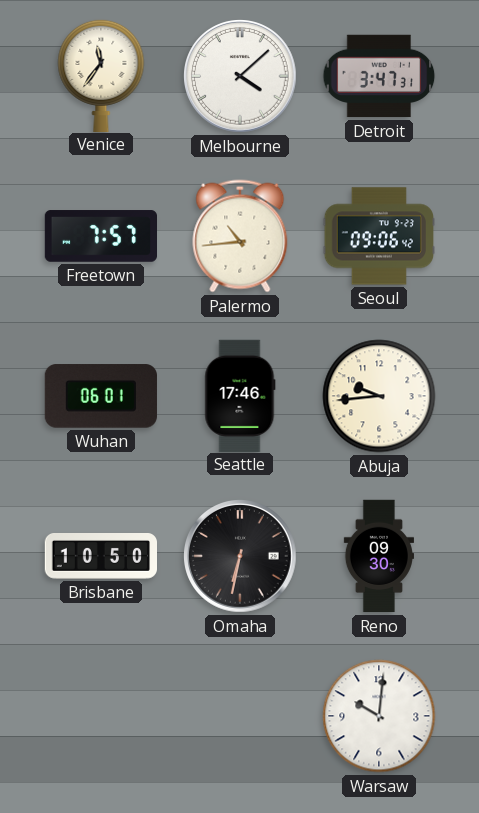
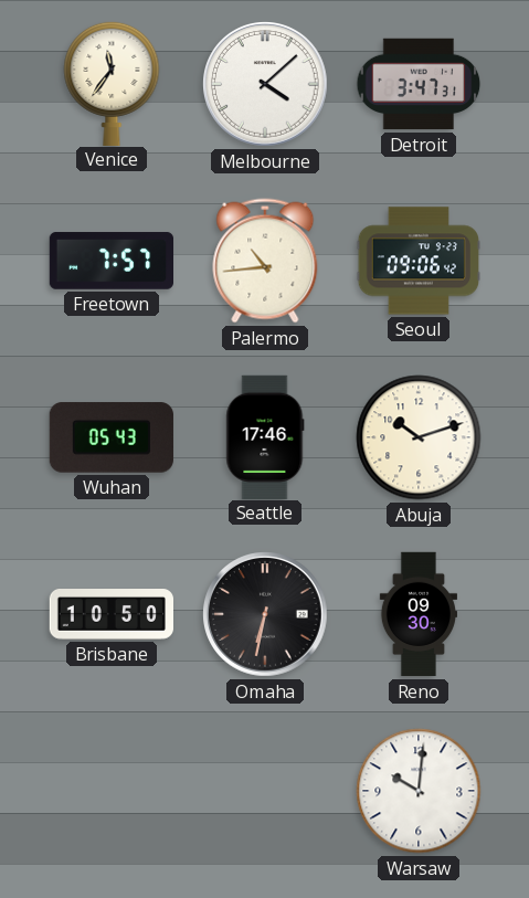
Wuhan: 06:01 -> 05:43
Abuja: 9:44 -> 10:12
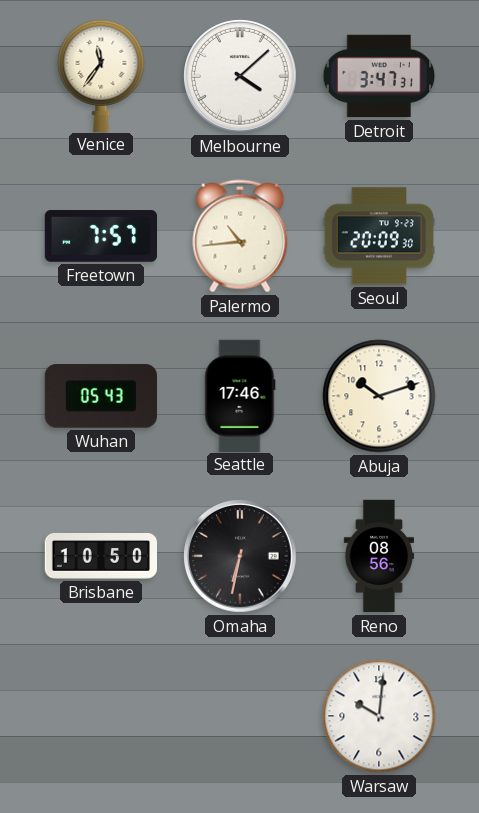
Seoul: 09:06 -> 20:09
Reno: 09:30 -> 08:56
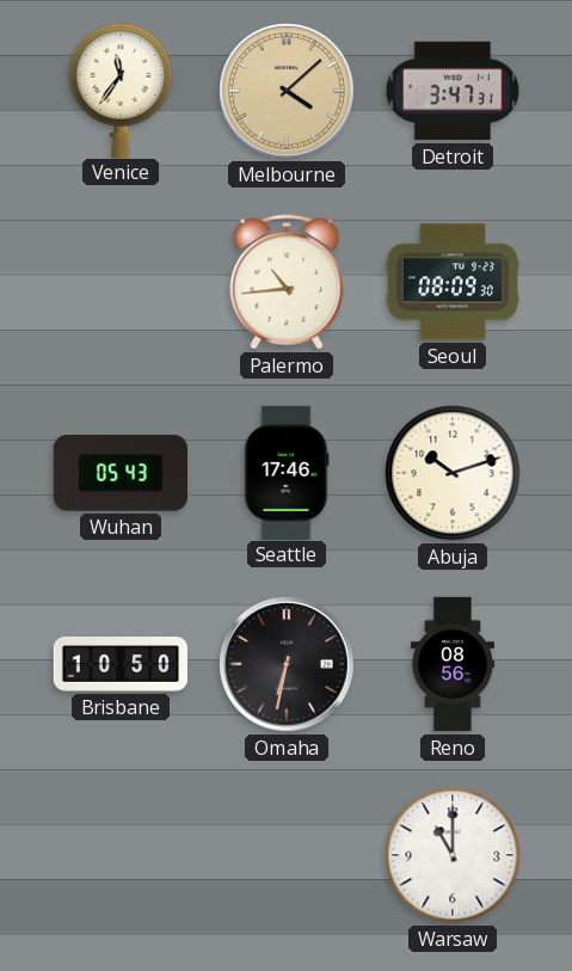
Melbourne dial: white -> champagne
Freetown: 7:57 -> none
Seoul: 20:09 -> 08:09
Warsaw: 10:01 -> 11:00
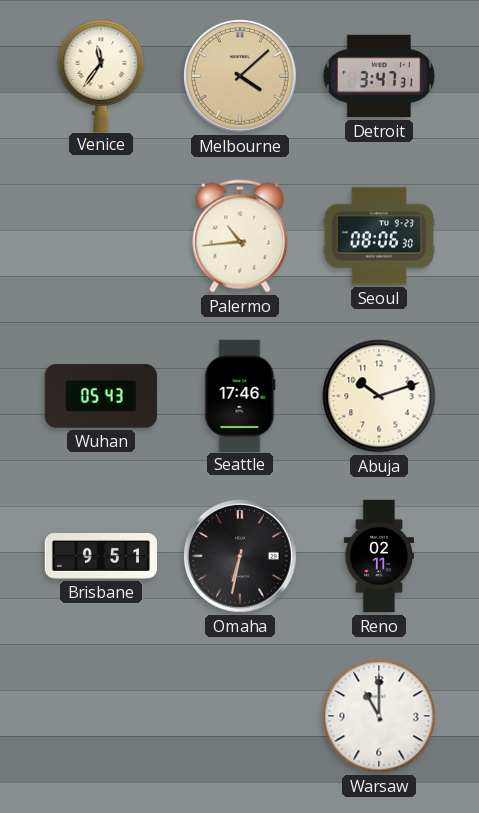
Seoul: 08:09 -> 08:06
Brisbane: 10:50 -> 9:51
Reno: 08:56 -> 02:11
